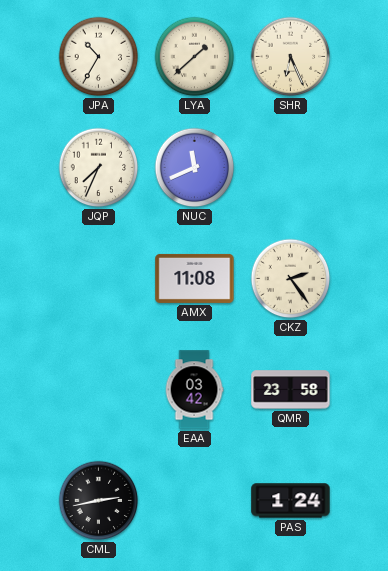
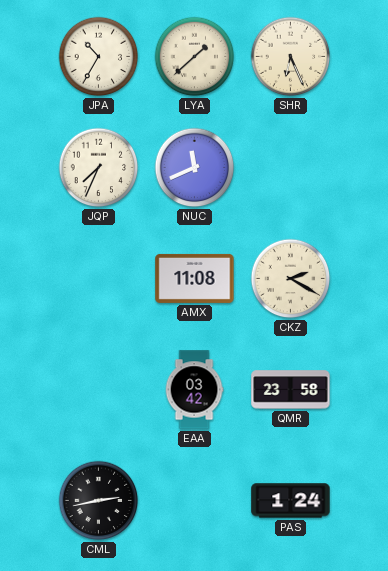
CKZ: 2:24 -> 2:20
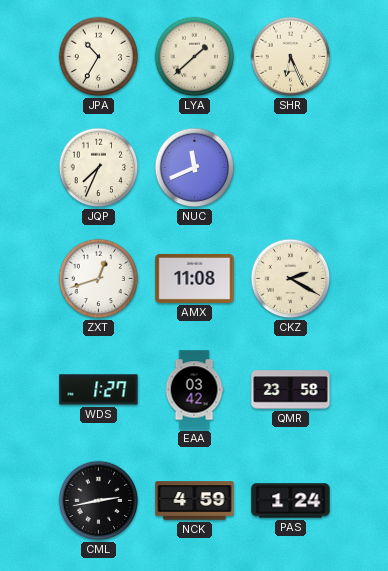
ZXT: none -> 12:42
WDS: none -> 1:27
NCK: none -> 4:59
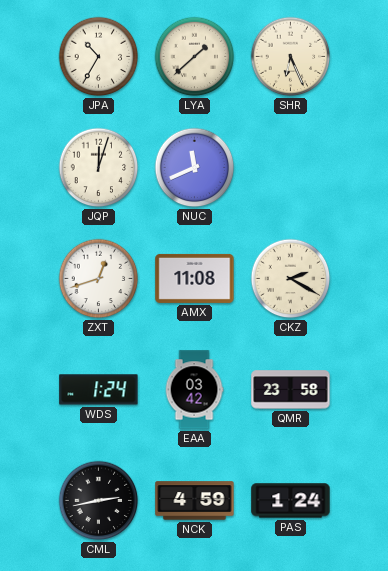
JQP: 7:34 -> 12:03
WDS: 1:27 -> 1:24
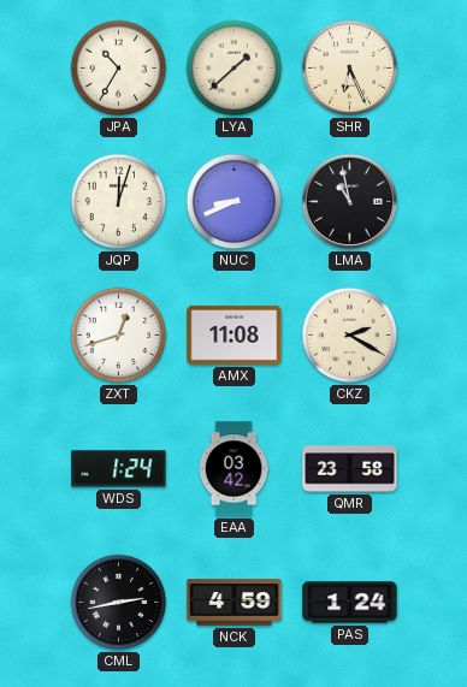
NUC: 11:41 -> 8:41
LMA: none -> 10:58
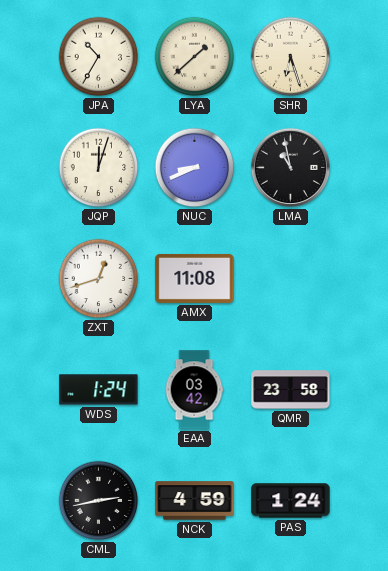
SHR: 6:26 -> 6:27
CKZ: 2:20 -> none
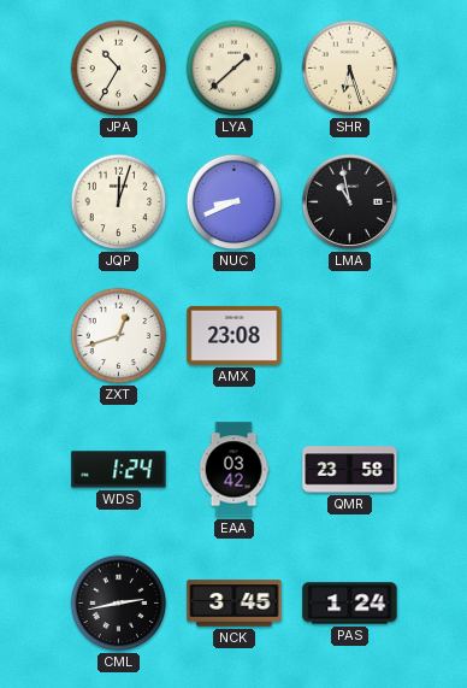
AMX: 11:08 -> 23:08
NCK: 4:59 -> 3:45
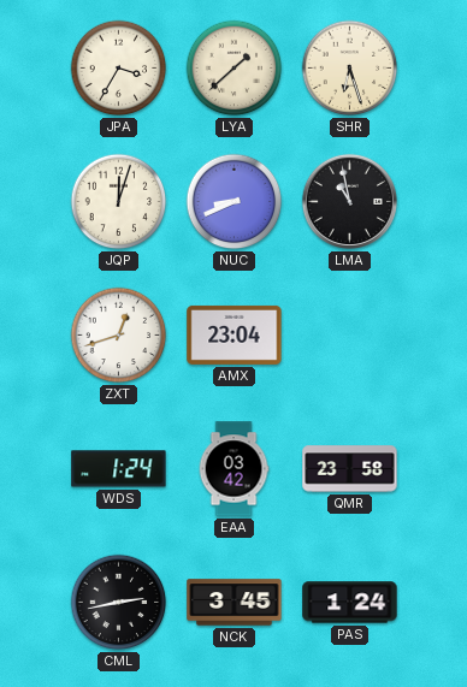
JPA: 10:35 -> 3:35
AMX: 23:08 -> 23:04
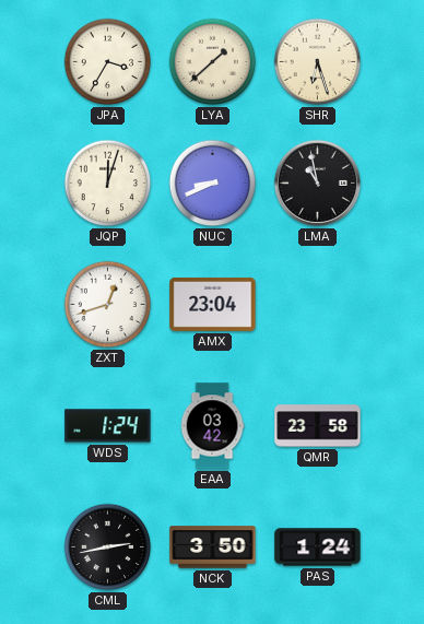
NCK: 3:45 -> 3:50
